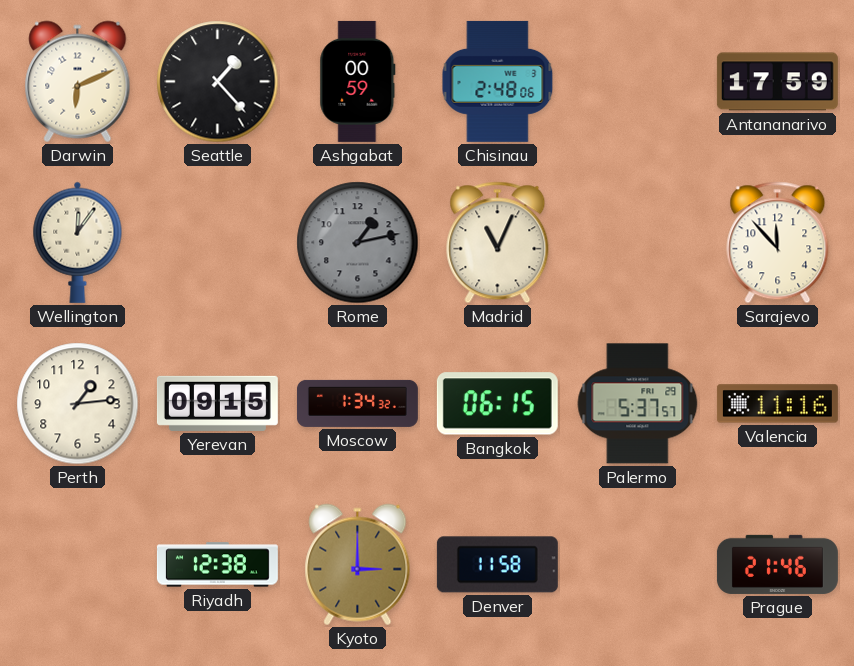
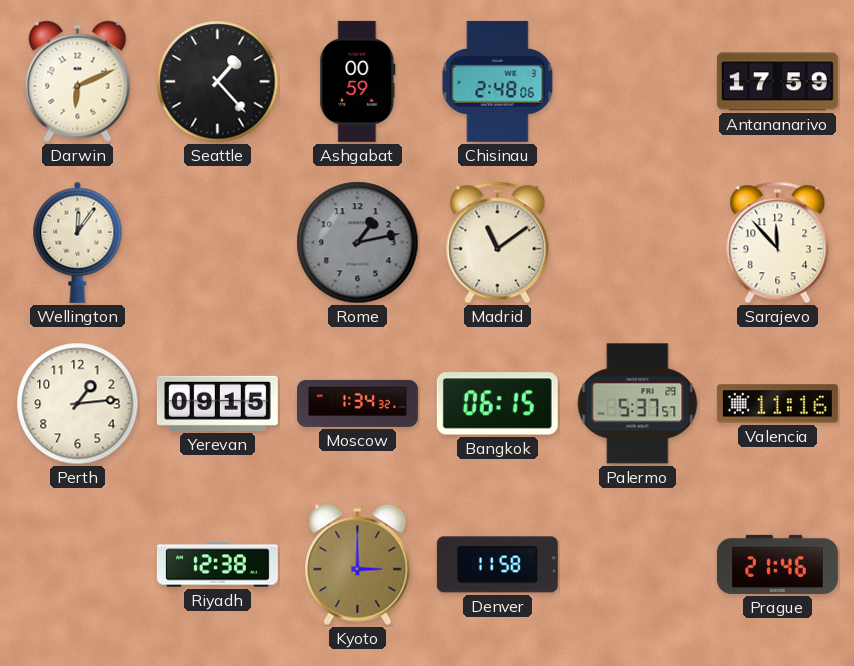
Madrid: 11:04 -> 11:09
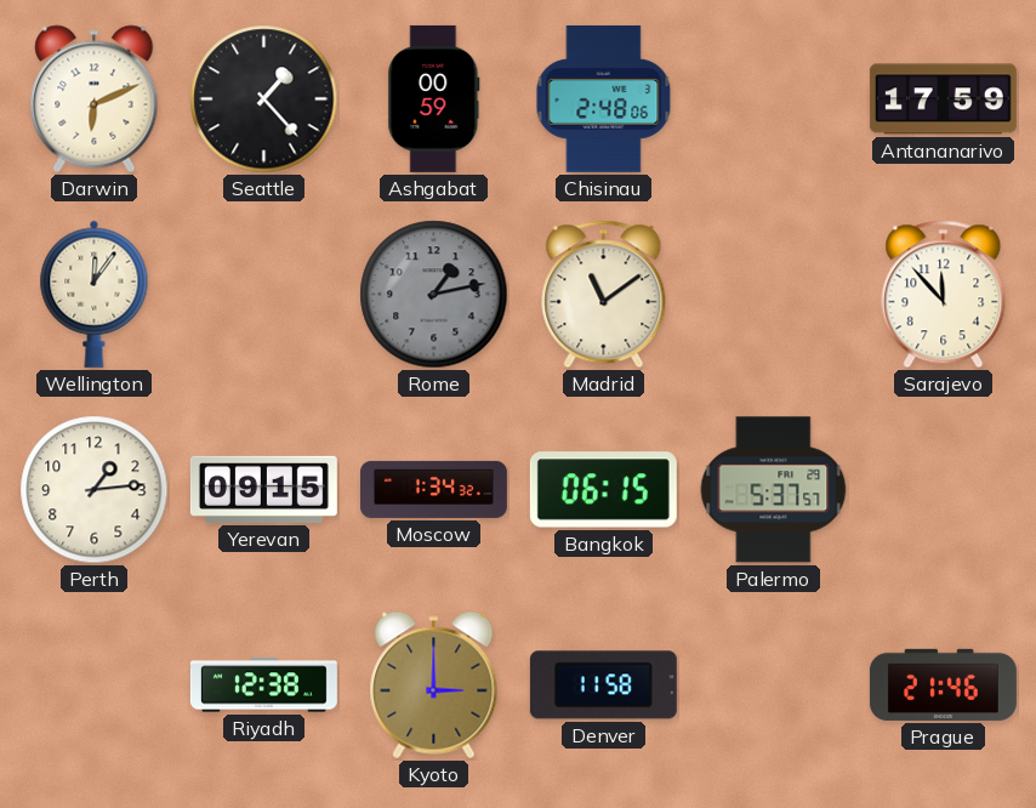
Valencia: 11:16 -> none
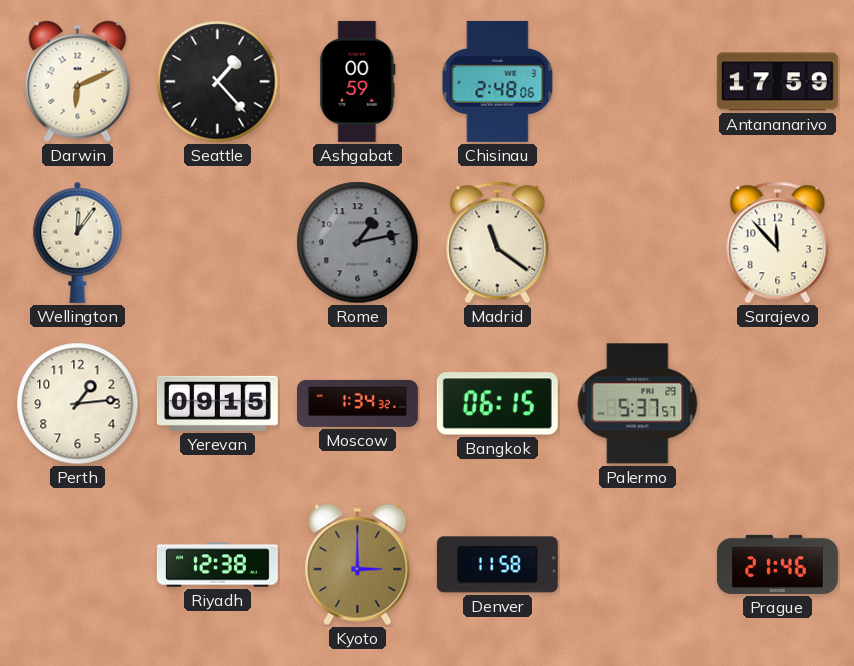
Madrid: 11:09 -> 11:21
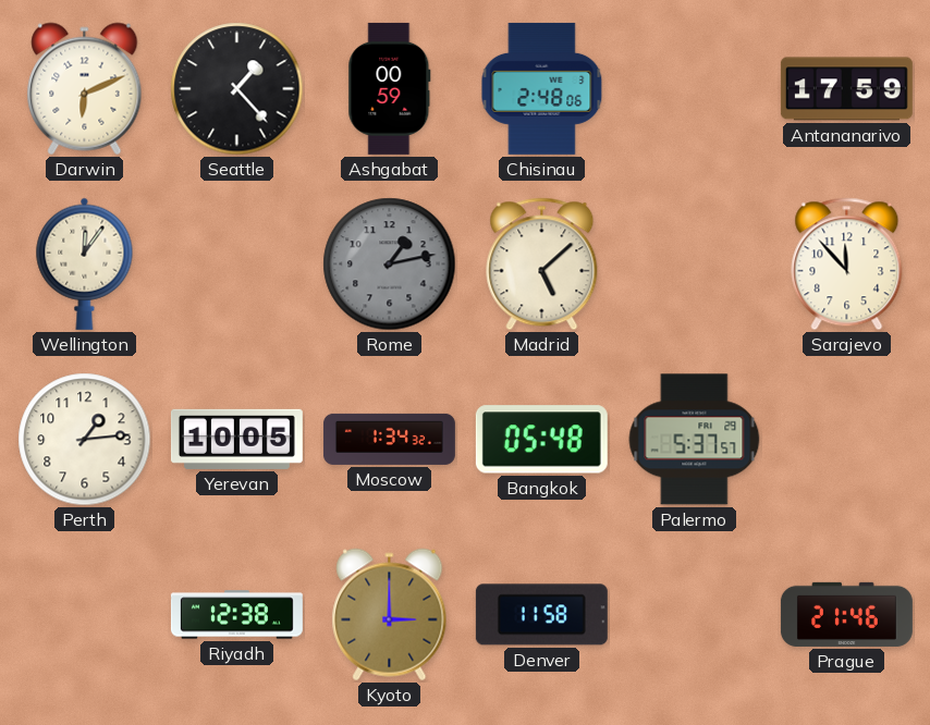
Madrid: 11:21 -> 5:08
Yerevan: 09:15 -> 10:05
Bangkok: 06:15 -> 05:48
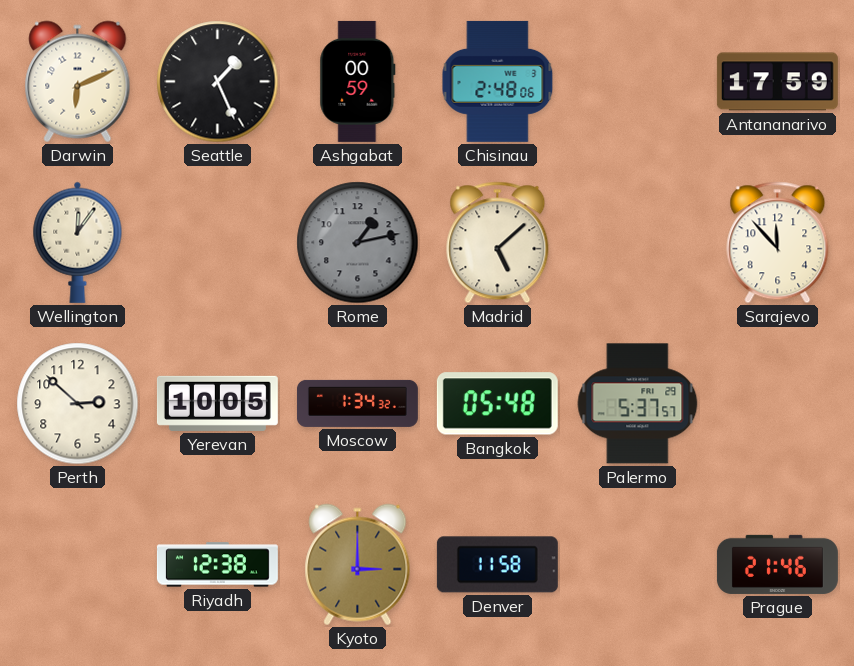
Seattle: 1:23 -> 1:26
Perth: 1:14 -> 2:52
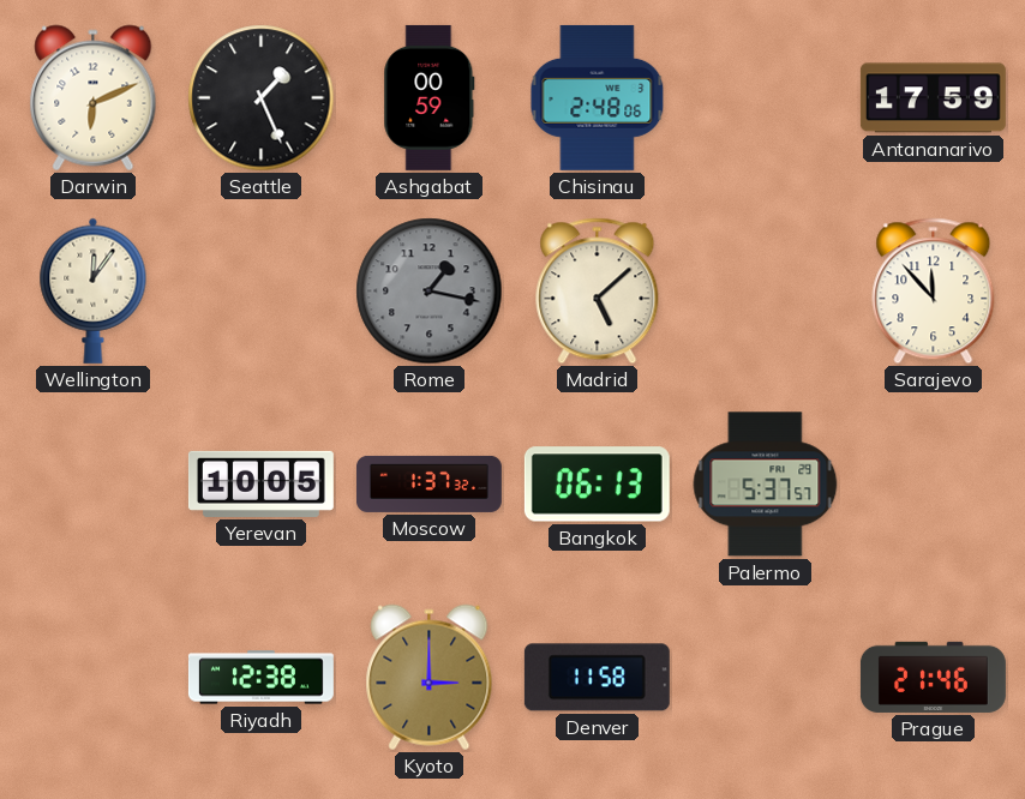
Rome: 1:13 -> 1:17
Perth: 2:52 -> none
Moscow: 1:34 -> 1:37
Bangkok: 05:48 -> 06:13
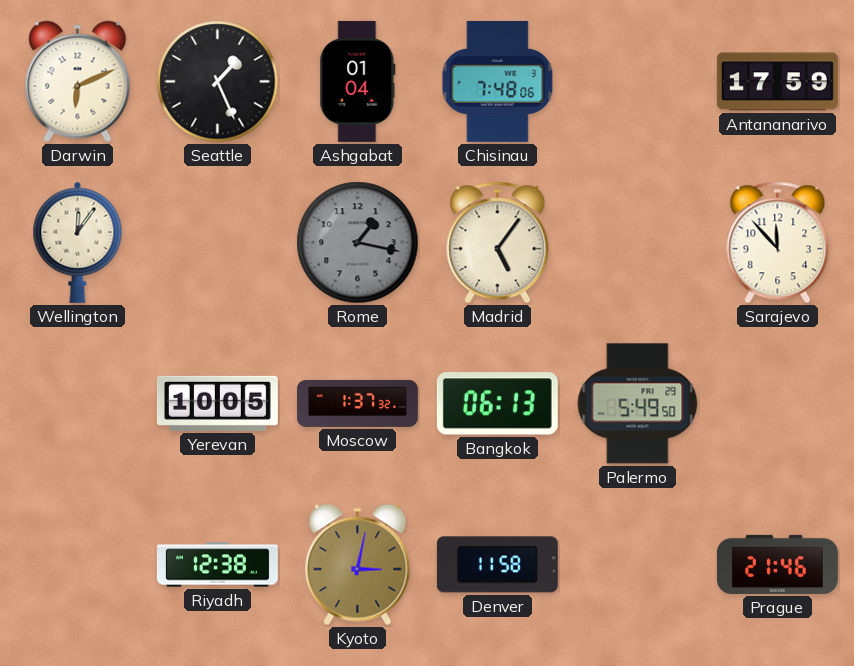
Ashgabat: 00:59 -> 01:04
Chisinau: 2:48 -> 7:48
Madrid: 5:08 -> 5:06
Palermo: 5:37 -> 5:49
Kyoto: 3:00 -> 3:02
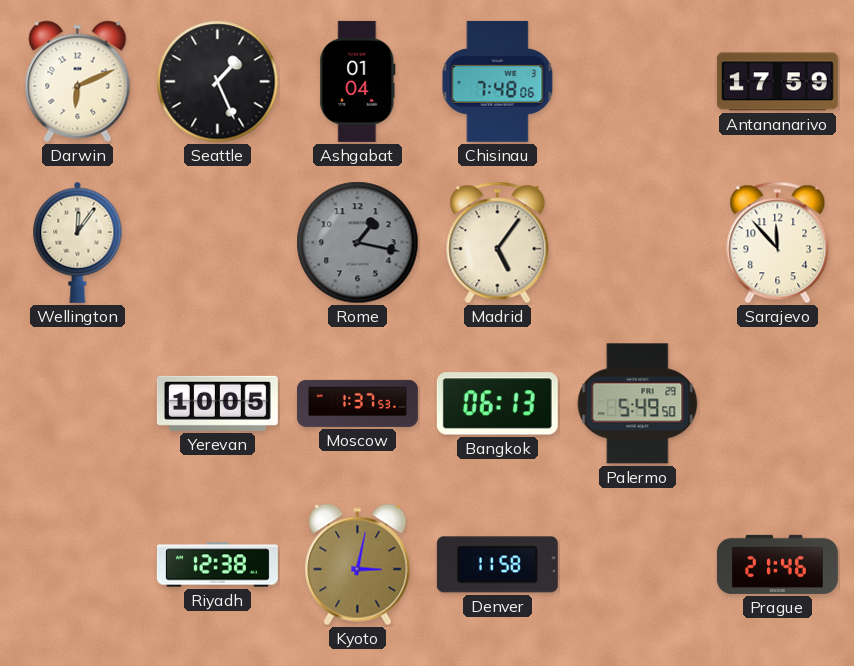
Moscow: 1:37:32 -> 1:37:53
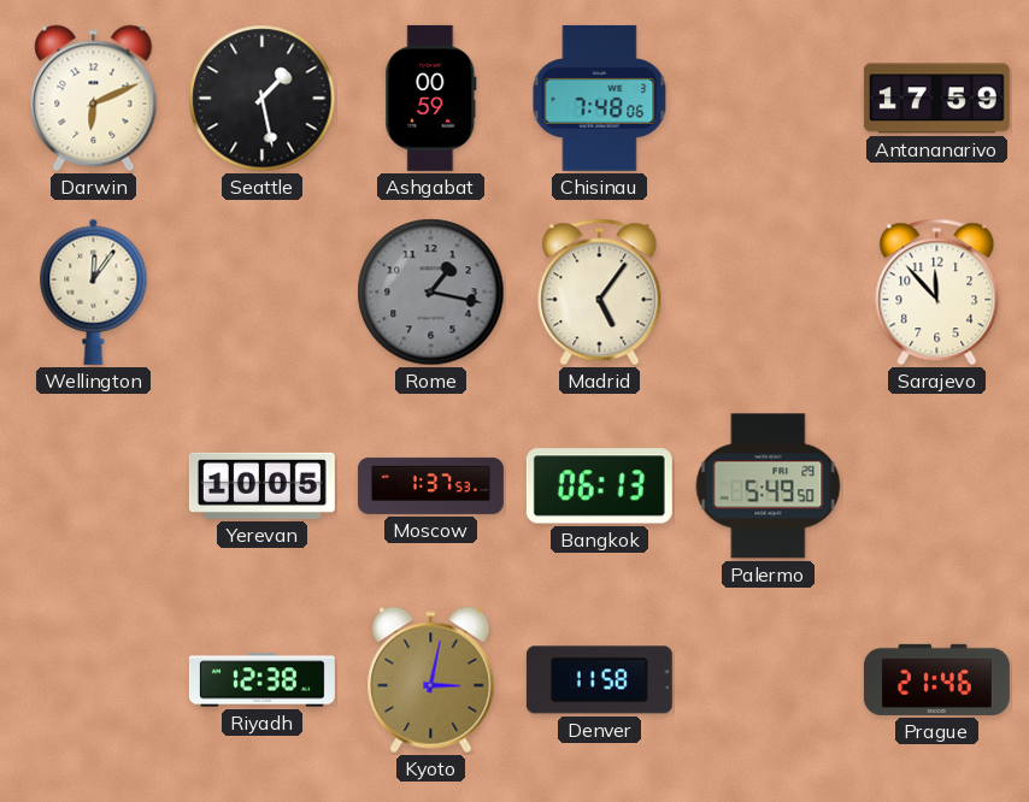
Seattle: 1:26 -> 1:28
Ashgabat: 01:04 -> 00:59
